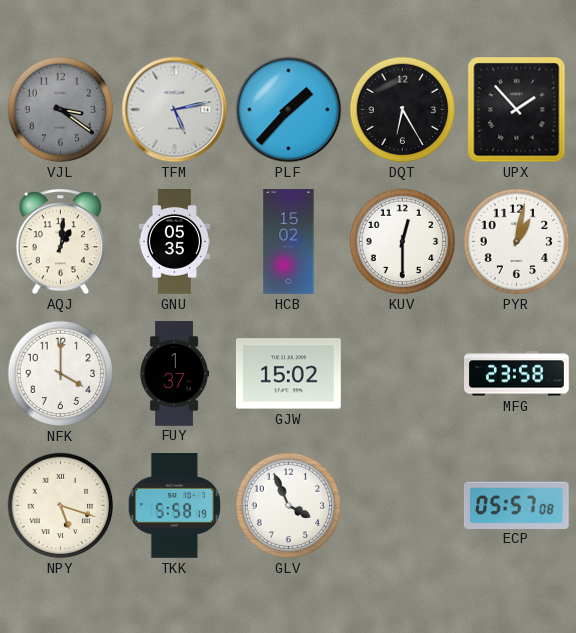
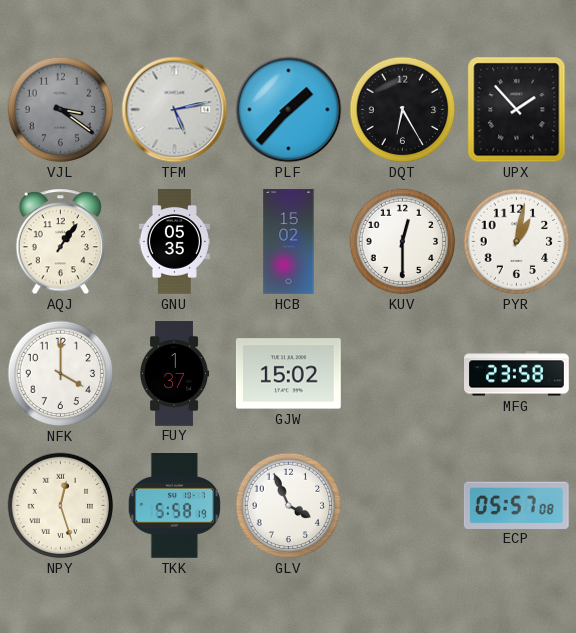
AQJ: 1:01 -> 1:06
NPY: 5:18 -> 12:27
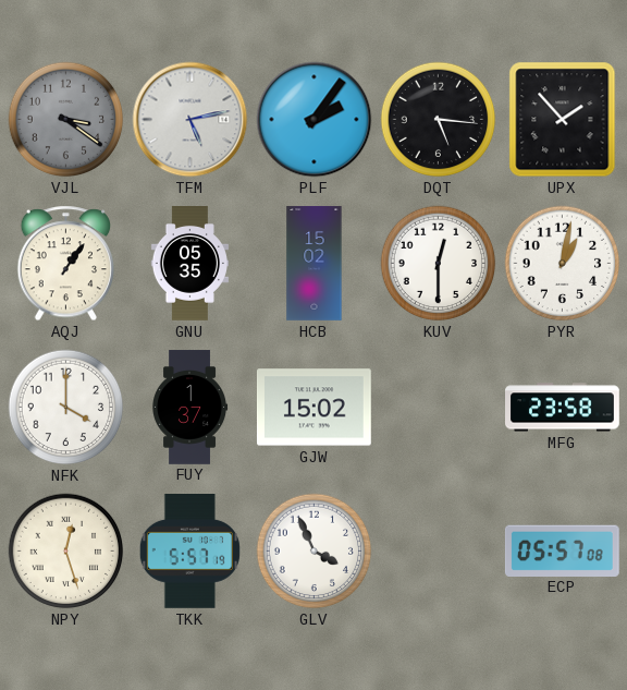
PLF: 1:37 -> 2:06
DQT: 6:25 -> 5:16
TKK: 5:58 -> 5:57
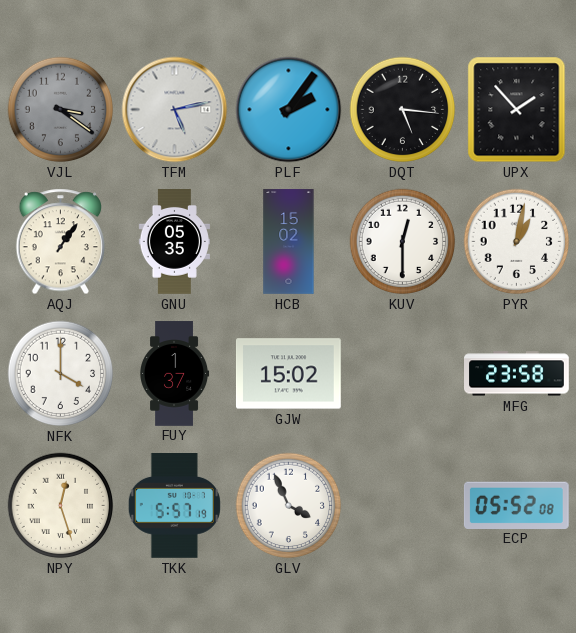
ECP: 05:57 -> 05:52
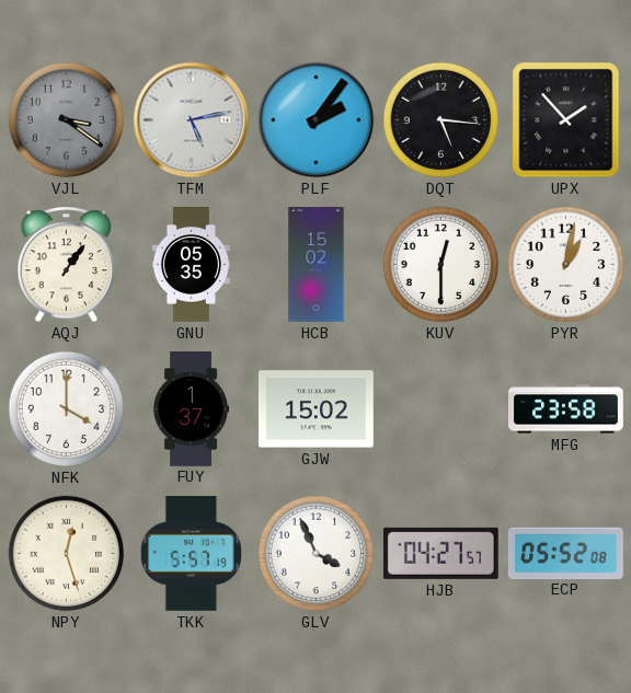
HJB: none -> 04:27
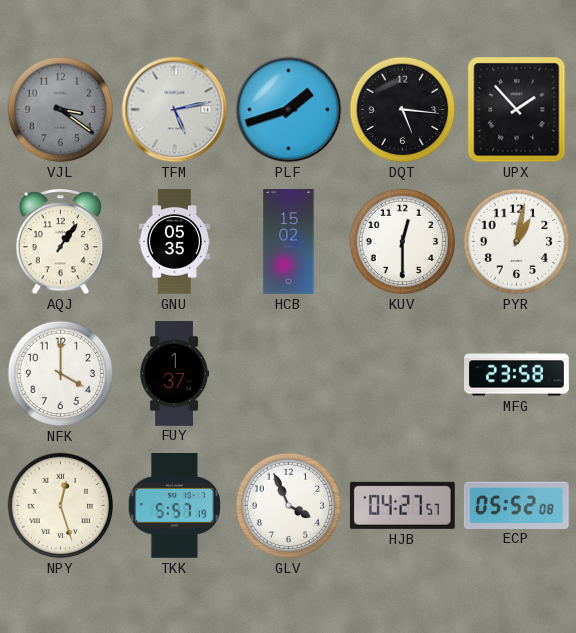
PLF: 2:06 -> 1:42
GJW: 15:02 -> none
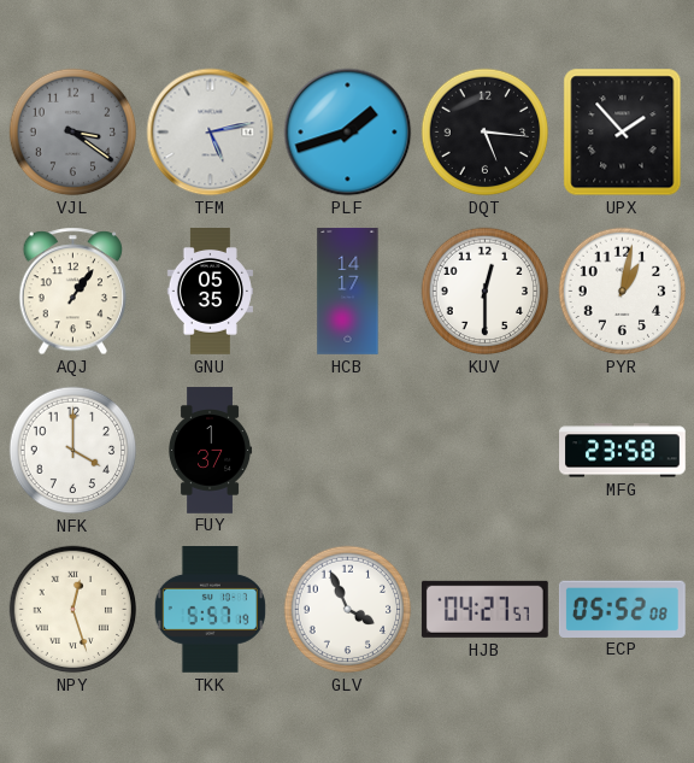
HCB: 15:02 -> 14:17
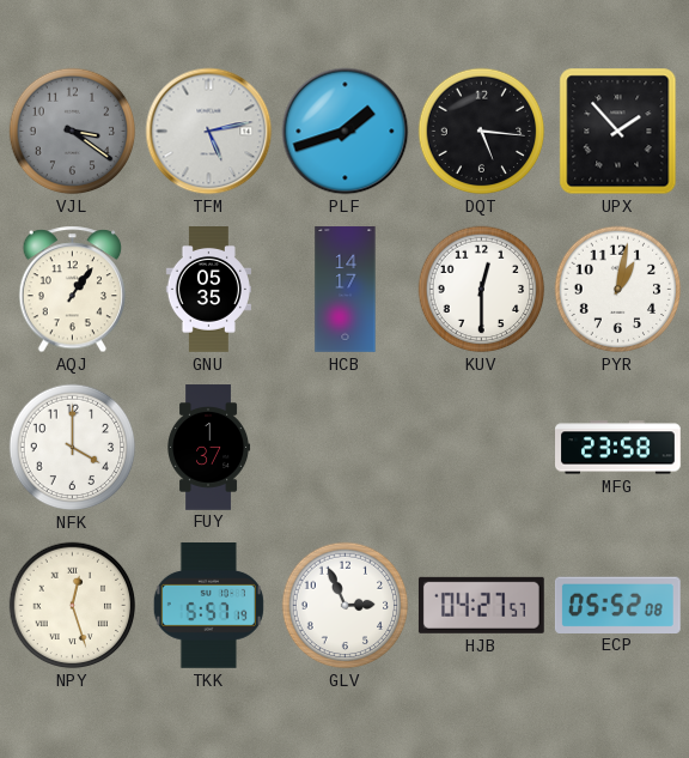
GLV: 3:56 -> 2:56
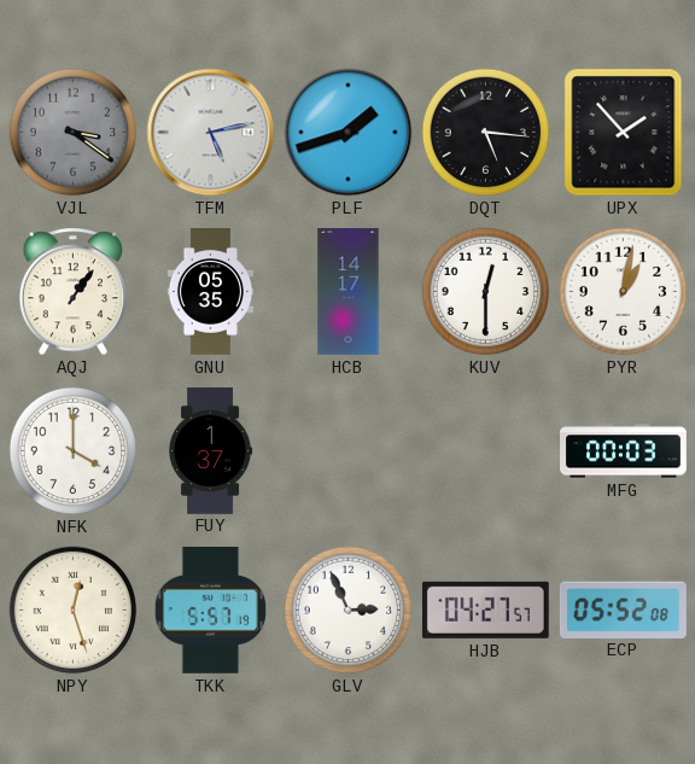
MFG: 23:58 -> 00:03
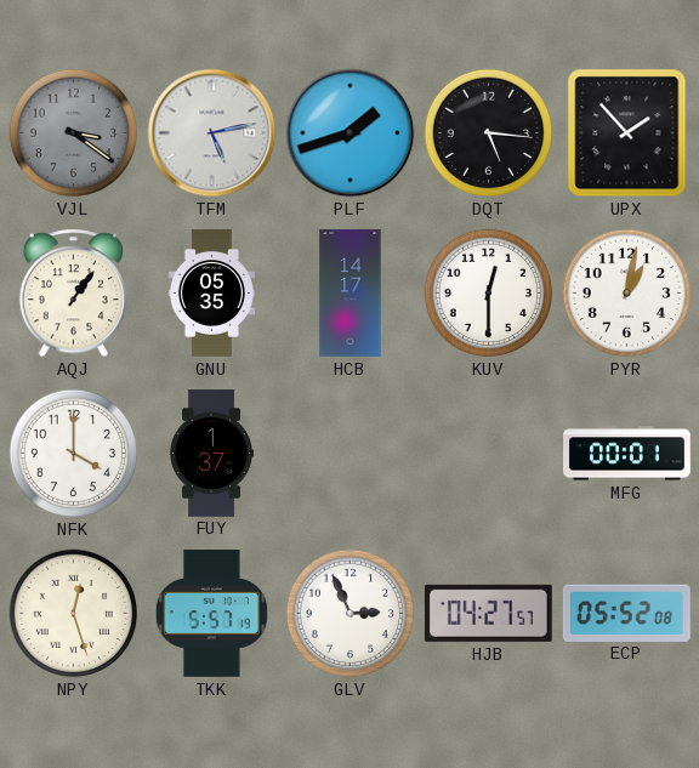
MFG: 00:03 -> 00:01
